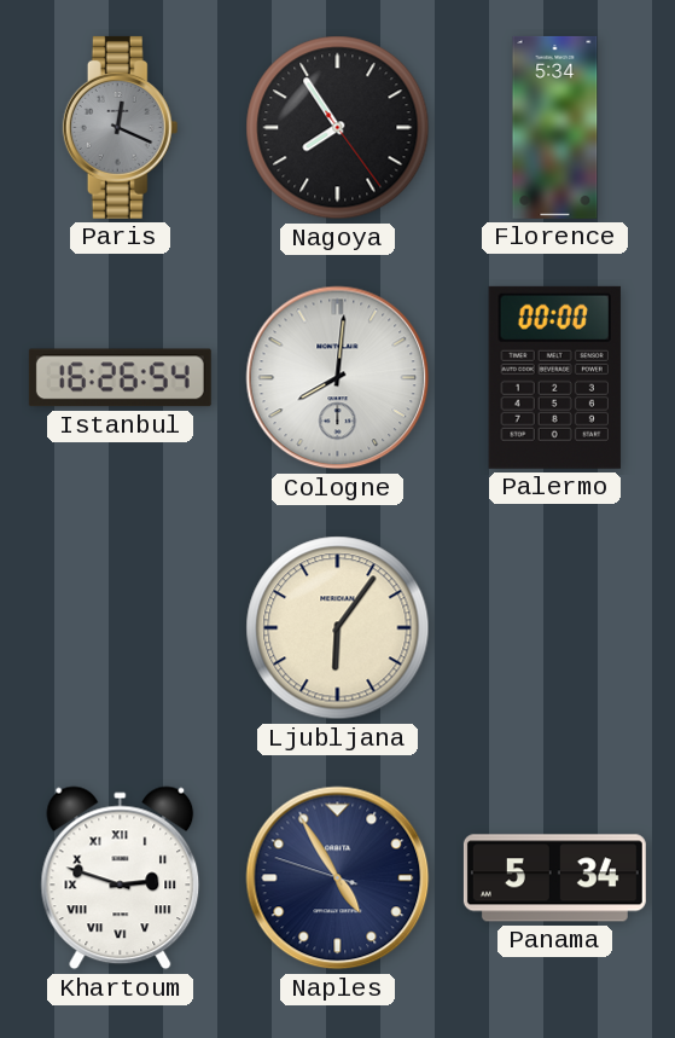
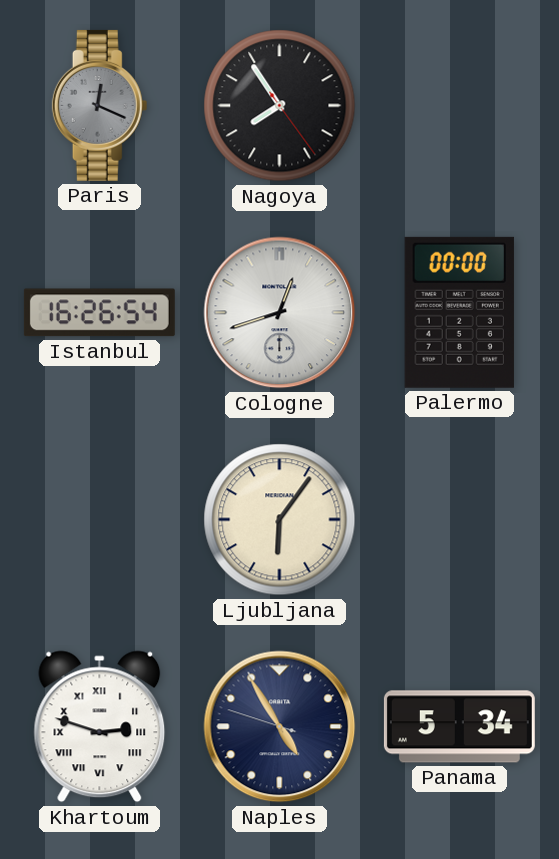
Florence: 5:34 -> none
Cologne: 8:01 -> 12:42
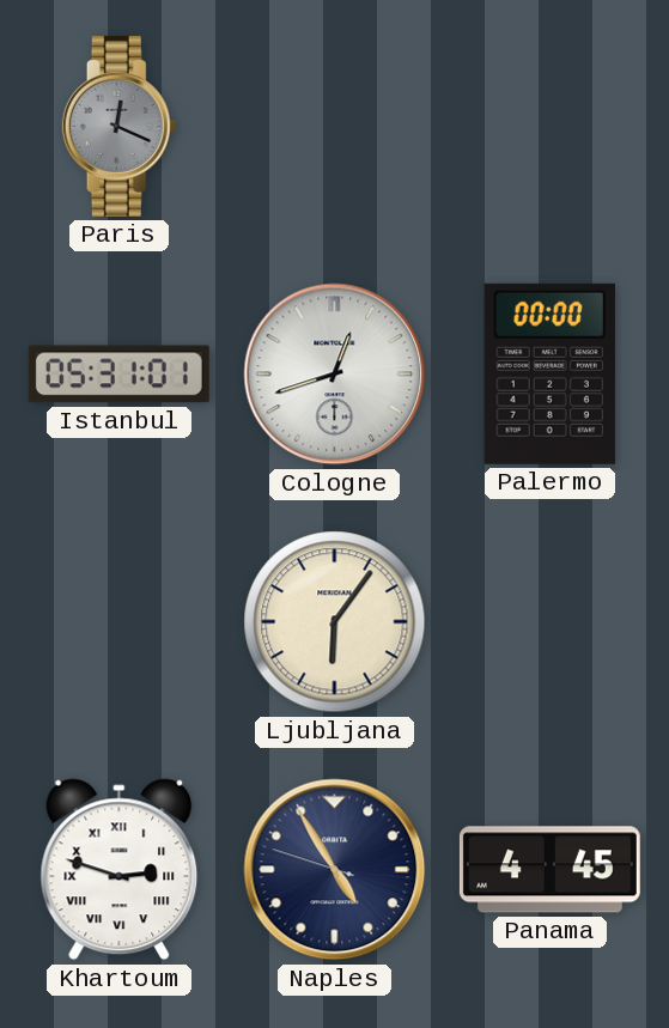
Nagoya: 7:54 -> none
Istanbul: 16:26 -> 05:31
Panama: 5:34 -> 4:45
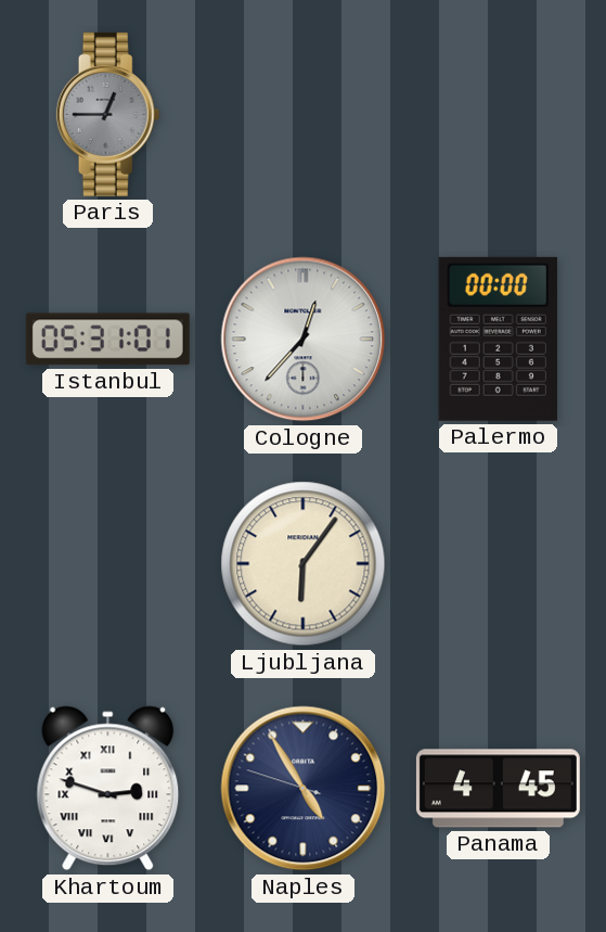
Paris: 12:19 -> 12:45
Cologne: 12:42 -> 12:37
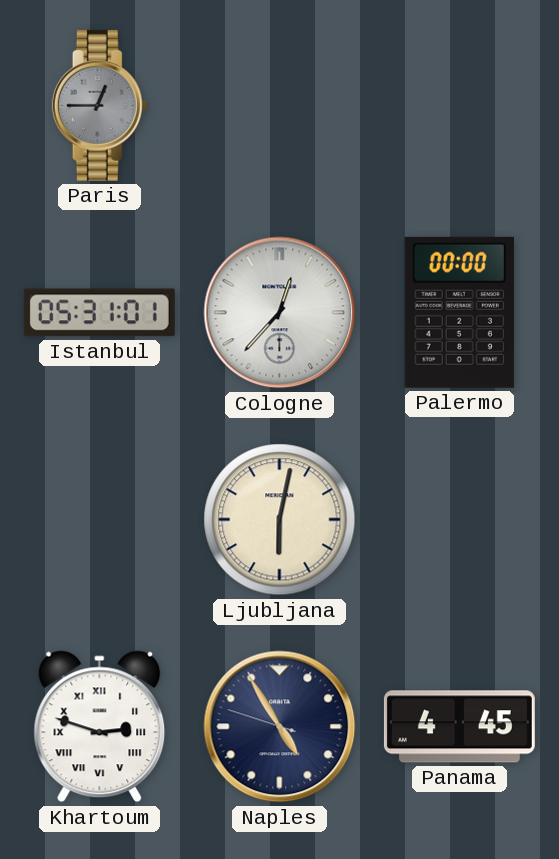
Ljubljana: 6:06 -> 6:02
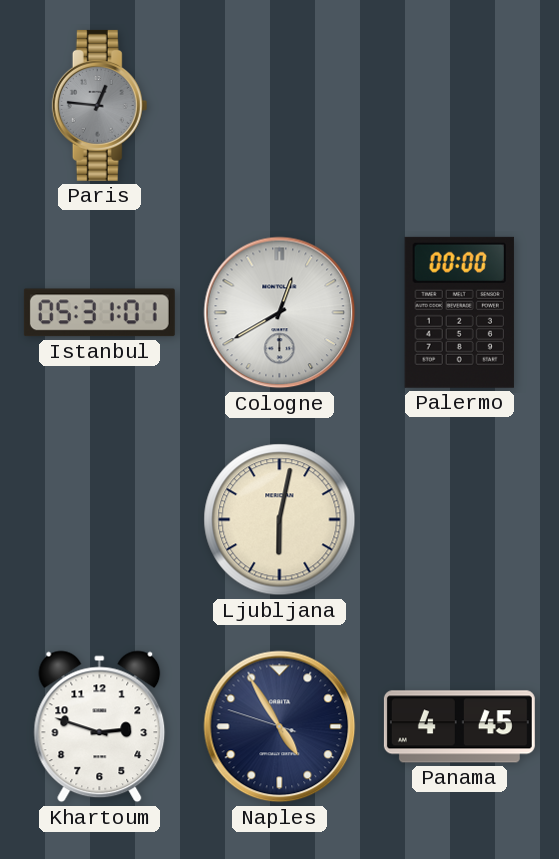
Paris: 12:45 -> 12:46
Cologne: 12:37 -> 12:40
Khartoum numerals: Roman -> Arabic
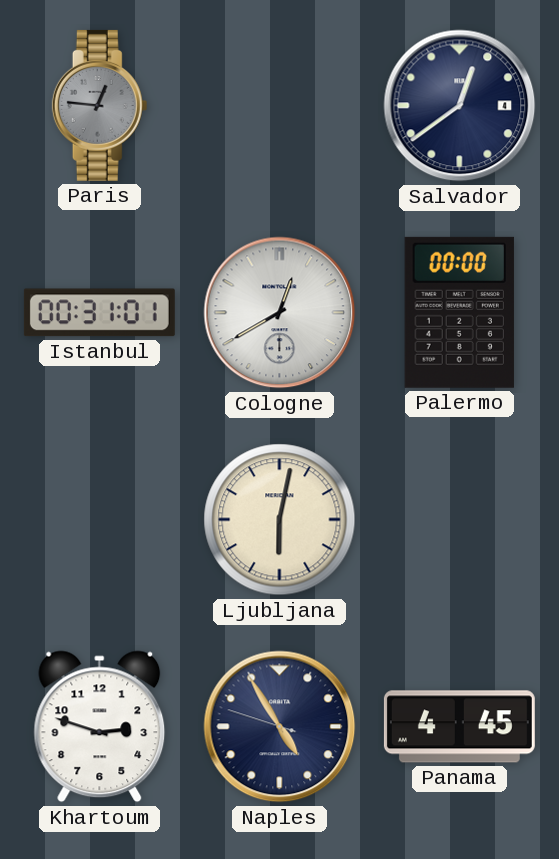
Salvador: none -> 12:39
Istanbul: 05:31 -> 00:31
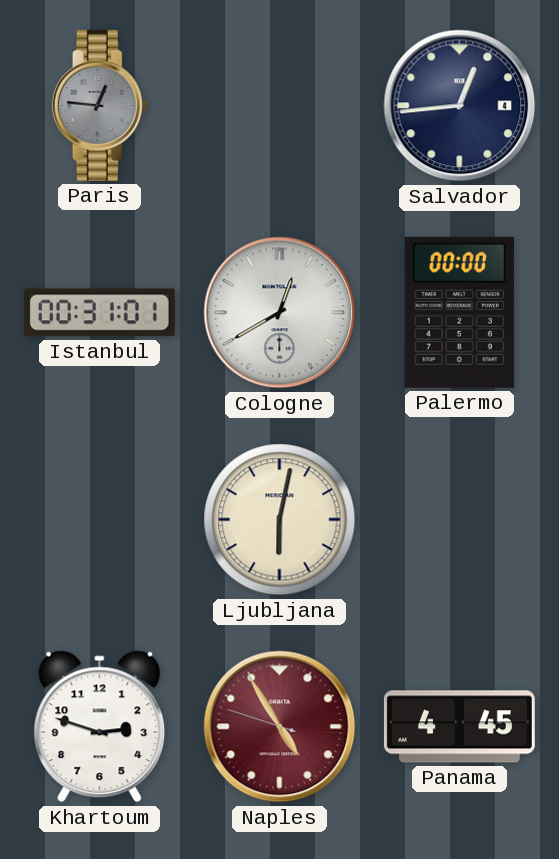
Salvador: 12:39 -> 12:44
Naples dial: navy -> burgundy
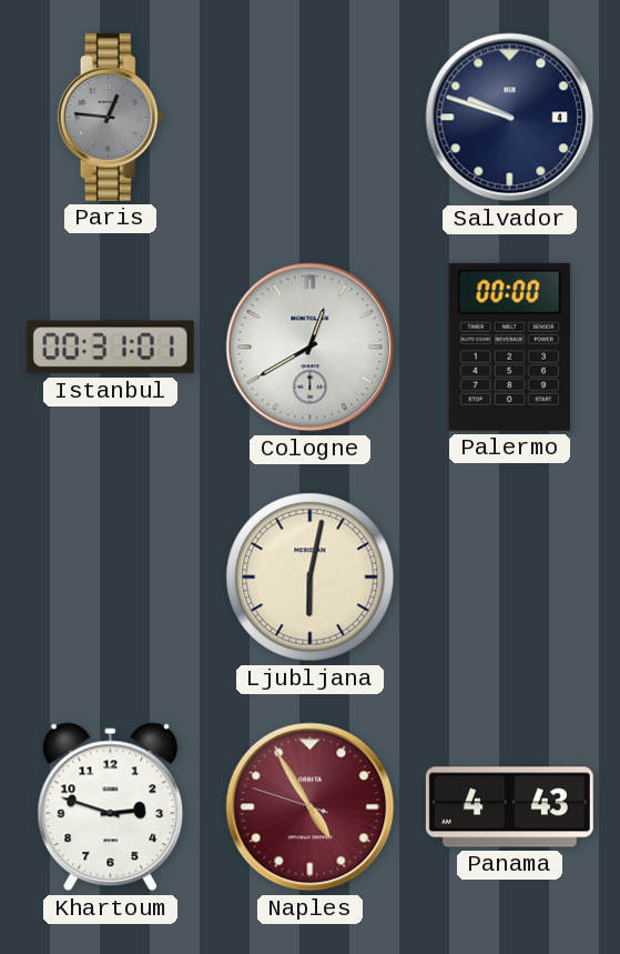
Salvador: 12:44 -> 9:48
Panama: 4:45 -> 4:43
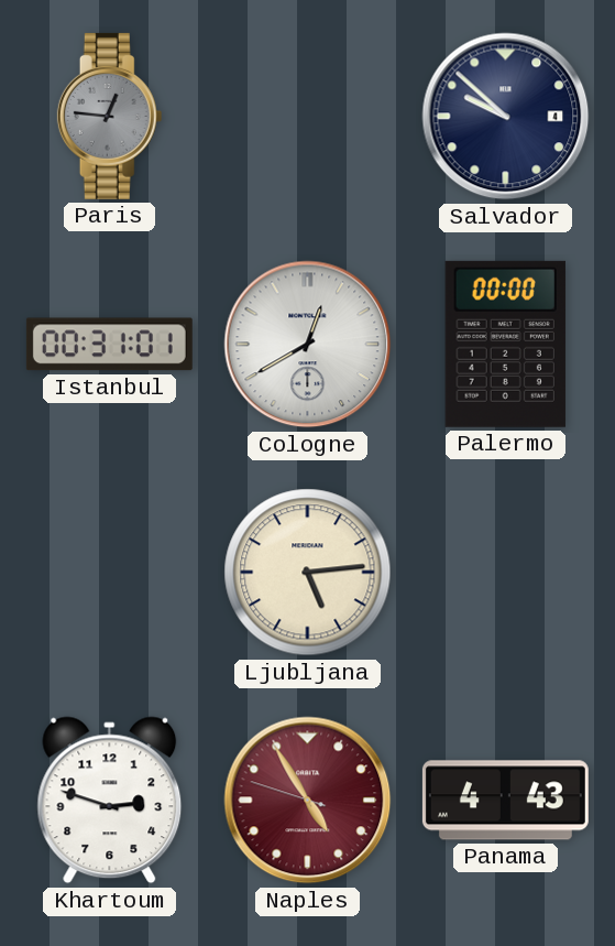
Salvador: 9:48 -> 9:52
Ljubljana: 6:02 -> 5:14
